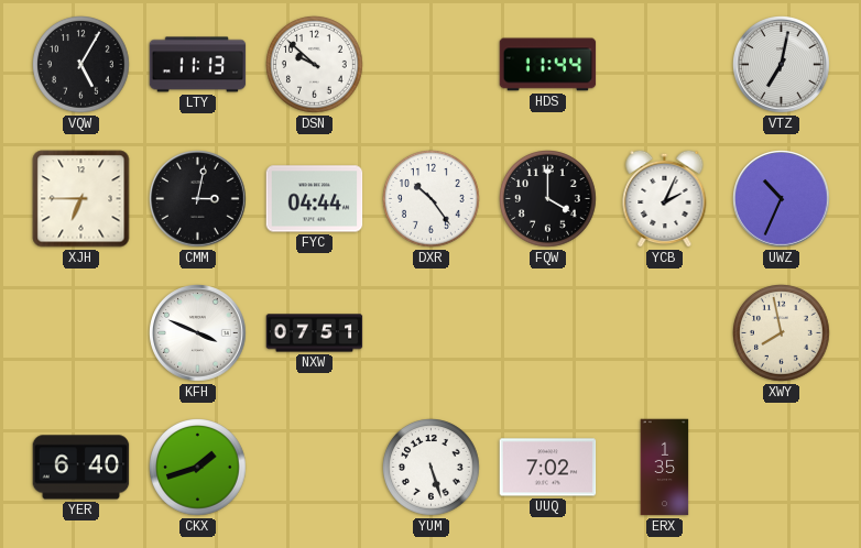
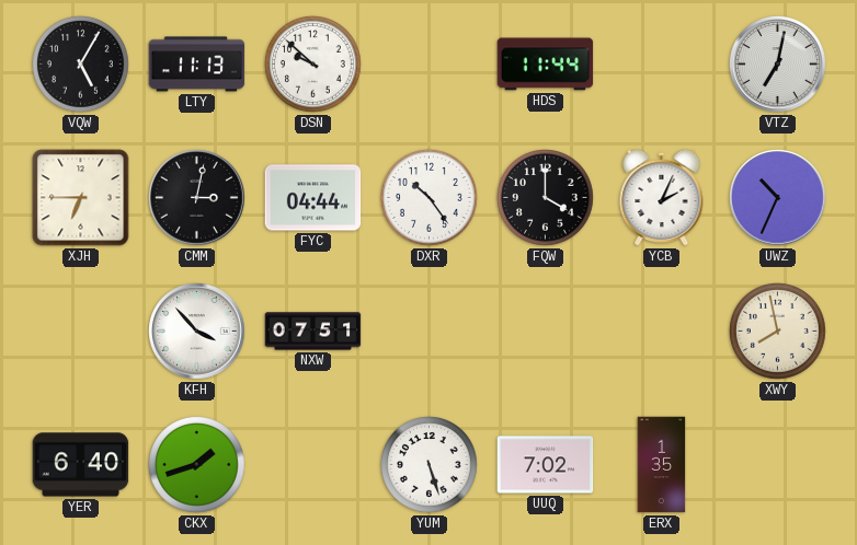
KFH: 3:49 -> 3:53
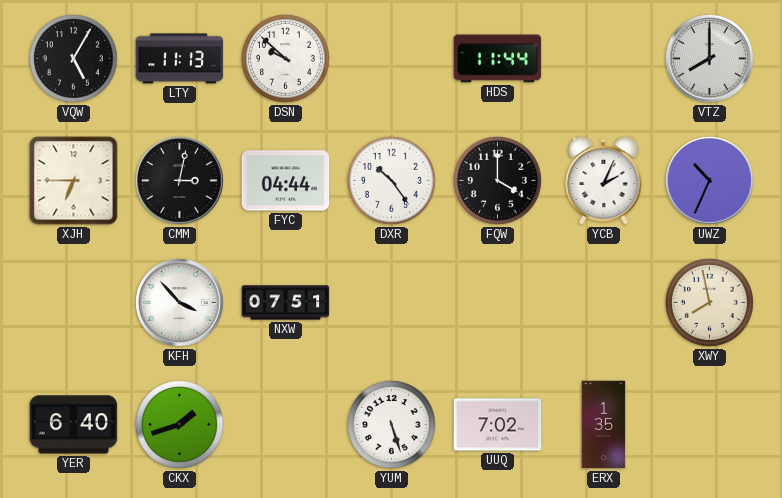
VTZ: 7:02 -> 8:00
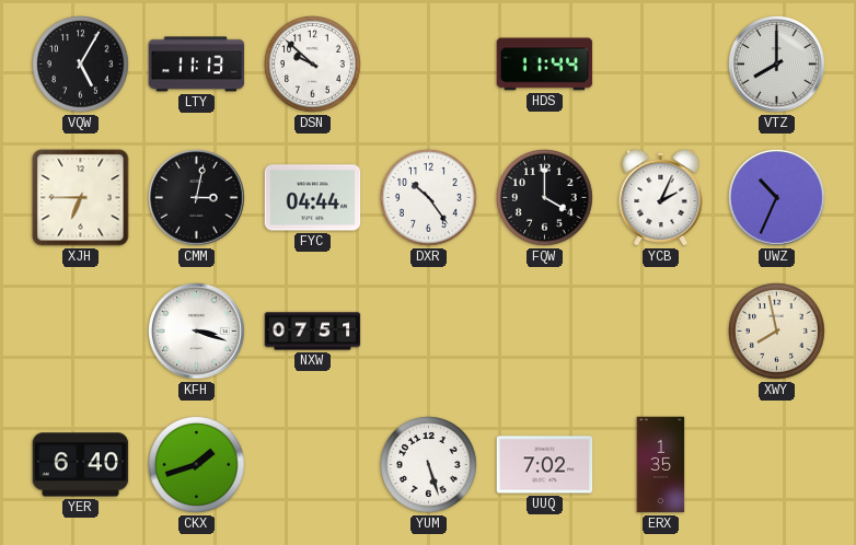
KFH: 3:53 -> 3:18
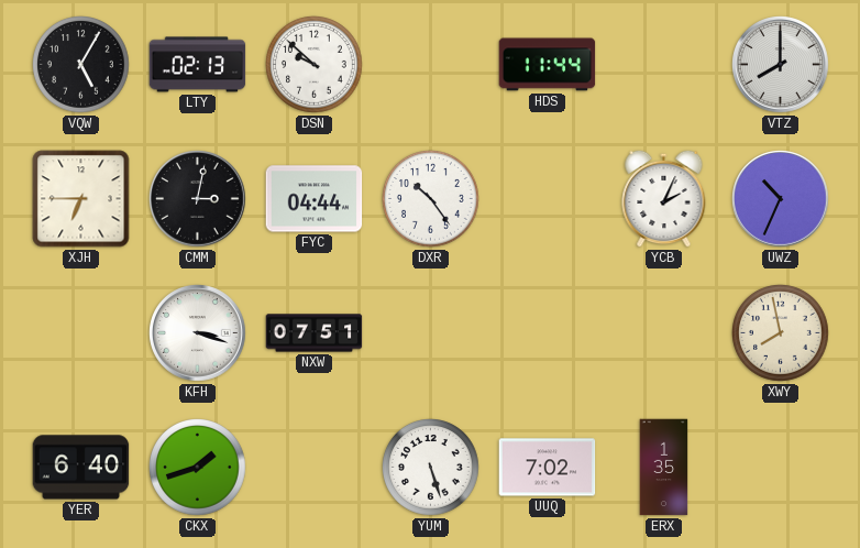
LTY: 11:13 -> 02:13
FQW: 4:00 -> none
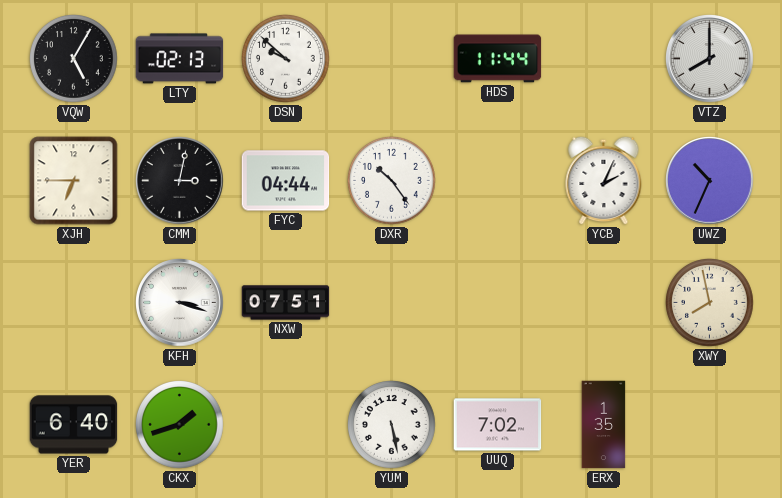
YUM: 5:27 -> 5:28
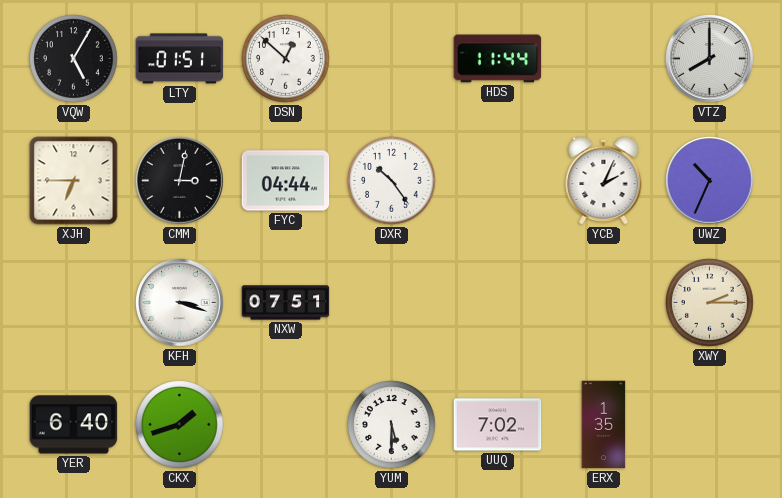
LTY: 02:13 -> 01:51
DSN: 9:52 -> 12:52
XWY: 7:58 -> 2:15
YUM: 5:28 -> 5:30
